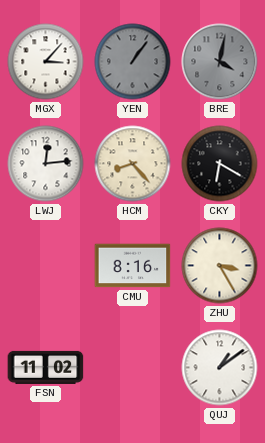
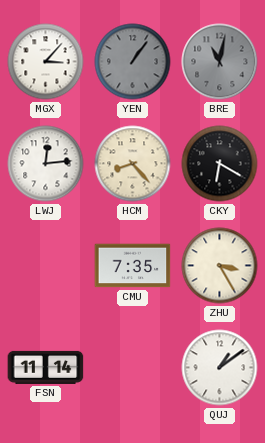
BRE: 4:02 -> 11:02
CMU: 8:16 -> 7:35
FSN: 11:02 -> 11:14
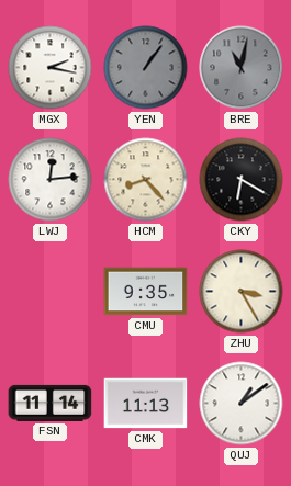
MGX: 3:07 -> 2:17
CMU: 7:35 -> 9:35
CMK: none -> 11:13
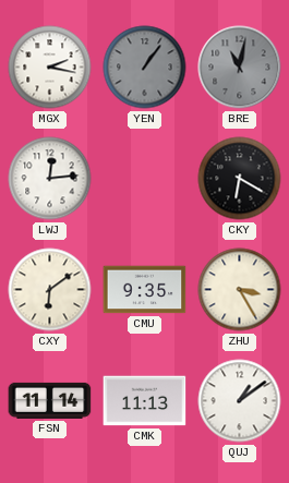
HCM: 8:23 -> none
CXY: none -> 6:09
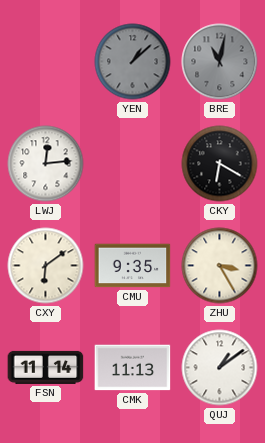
MGX: 2:17 -> none
YEN: 1:06 -> 1:08
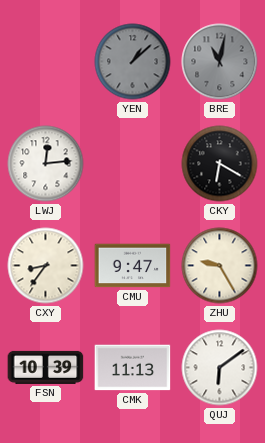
CXY: 6:09 -> 8:36
CMU: 9:35 -> 9:47
ZHU: 3:25 -> 9:25
FSN: 11:14 -> 10:39
QUJ: 1:09 -> 6:09
